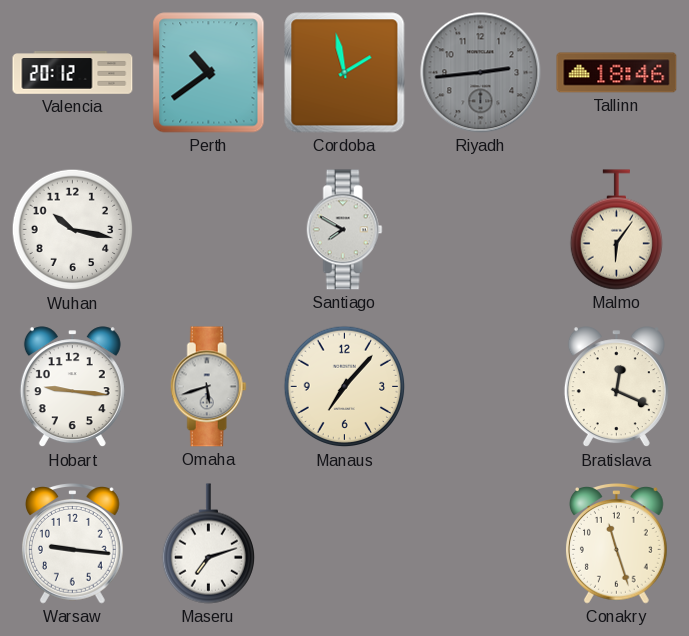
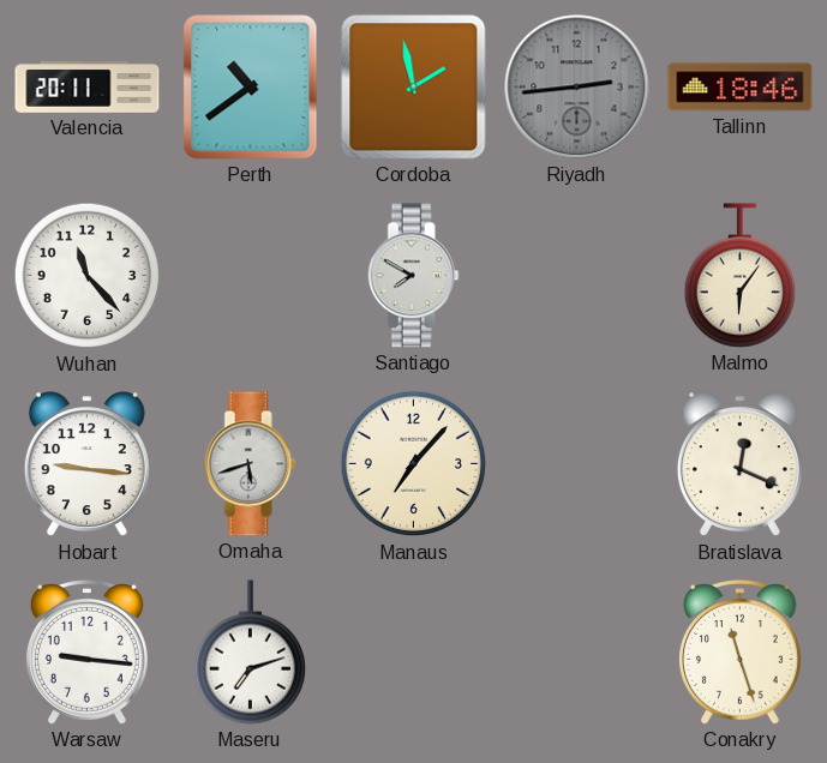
Valencia: 20:12 -> 20:11
Wuhan: 10:17 -> 11:23
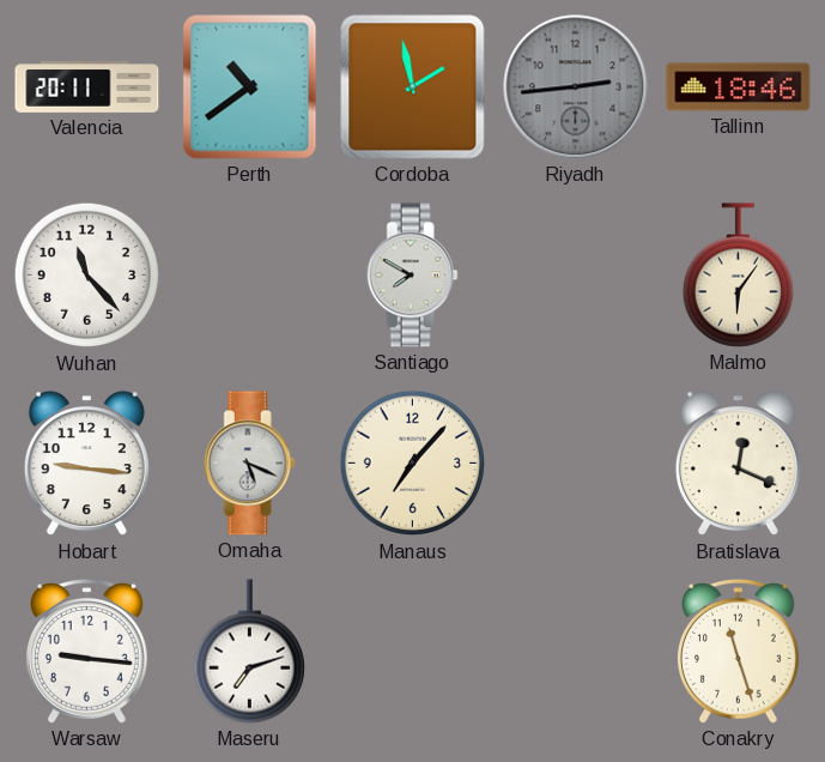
Omaha: 5:42 -> 5:19
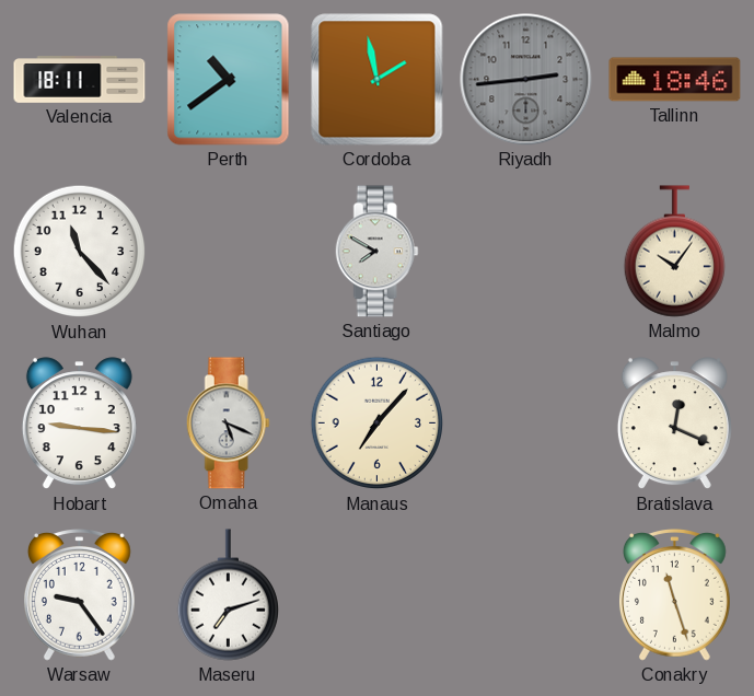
Valencia: 20:11 -> 18:11
Malmo: 6:06 -> 10:06
Warsaw: 9:16 -> 9:24
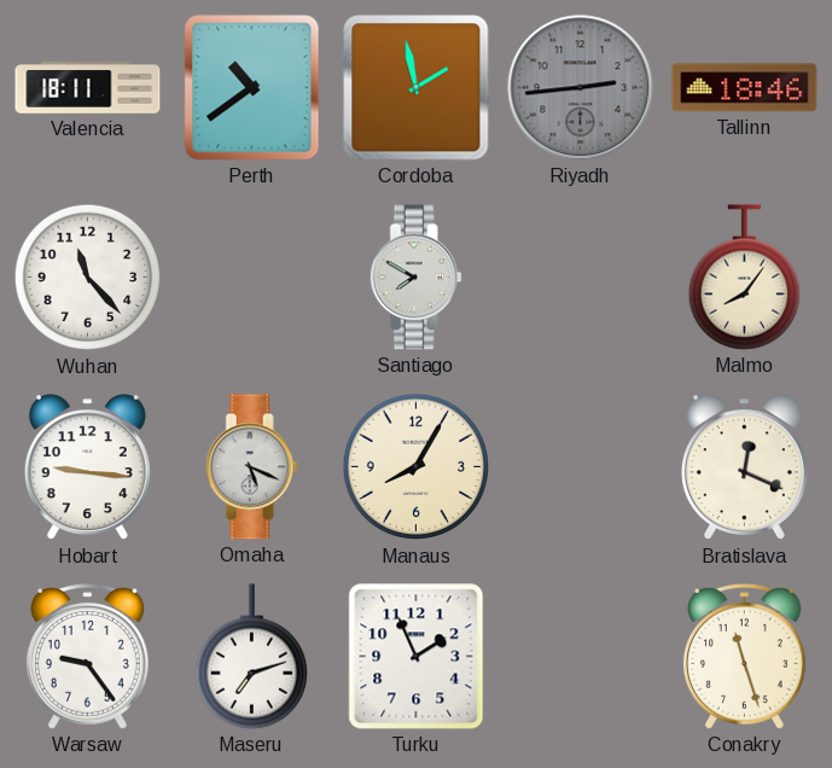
Malmo: 10:06 -> 8:06
Manaus: 7:07 -> 8:05
Turku: none -> 1:56
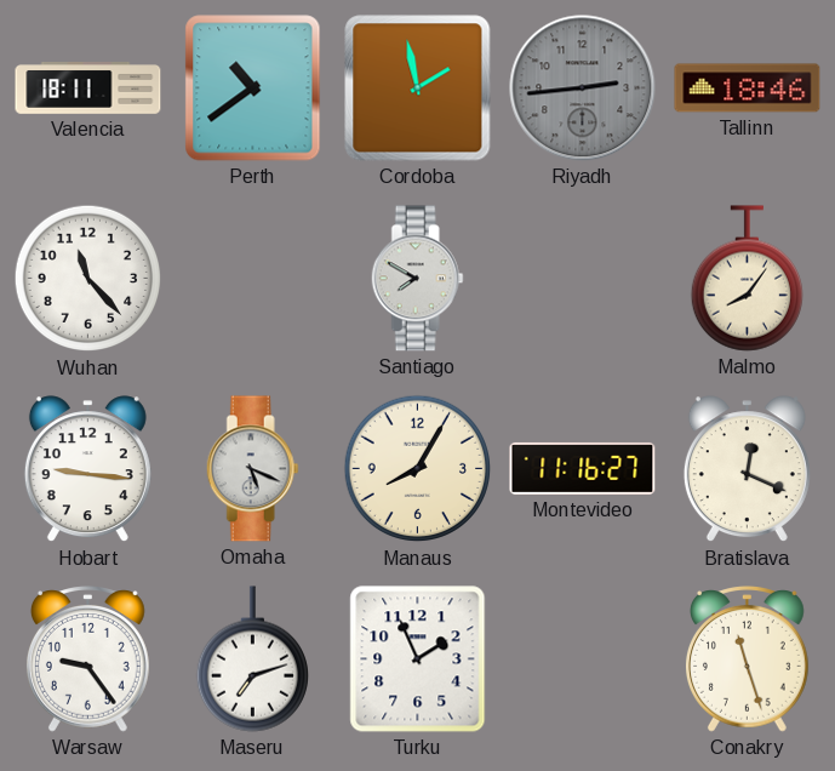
Montevideo: none -> 11:16
